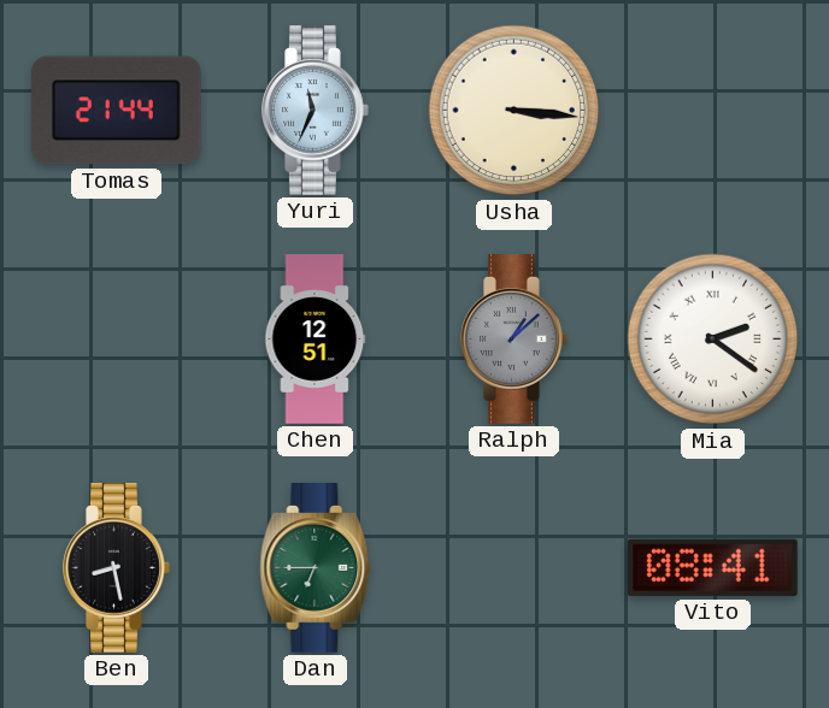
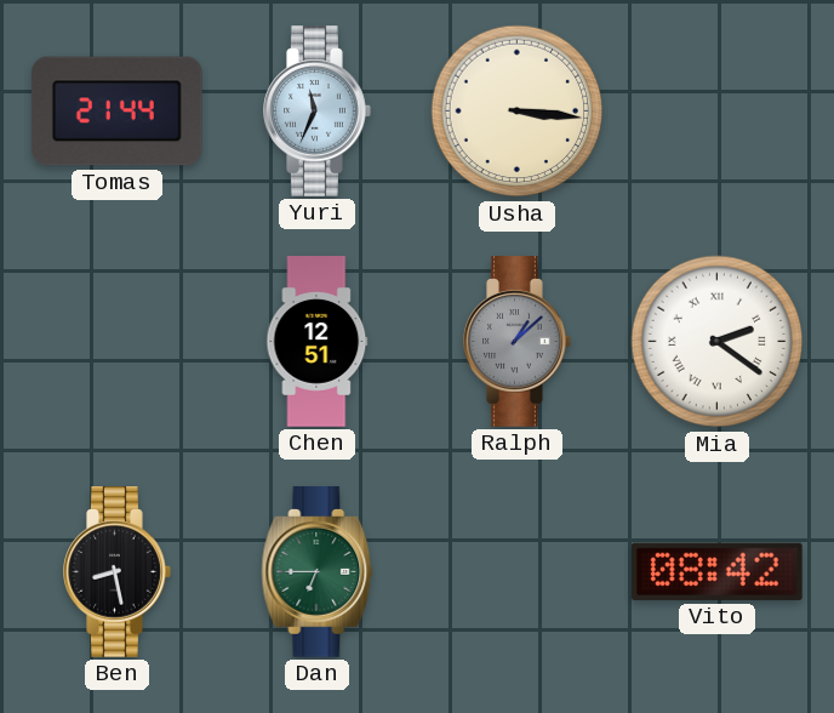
Vito: 08:41 -> 08:42
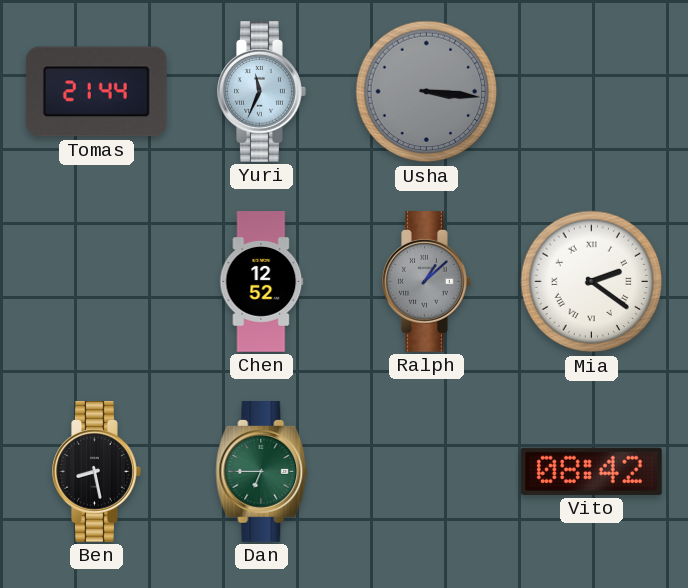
Usha dial: cream -> grey
Chen: 12:51 -> 12:52
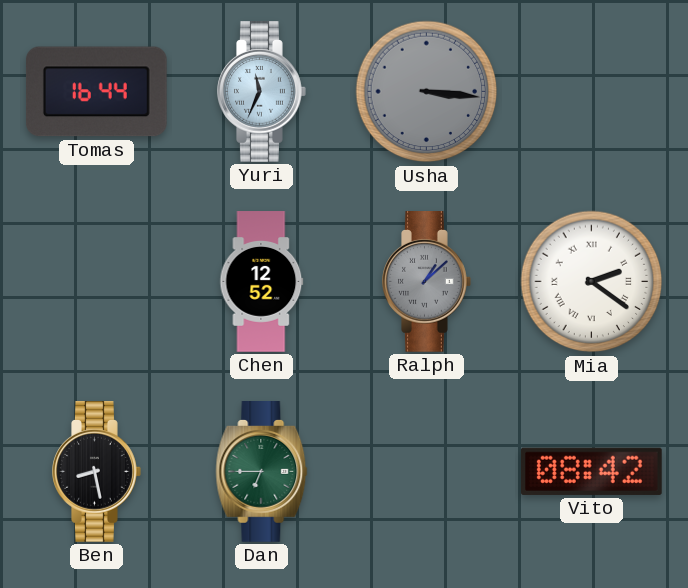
Tomas: 21:44 -> 16:44
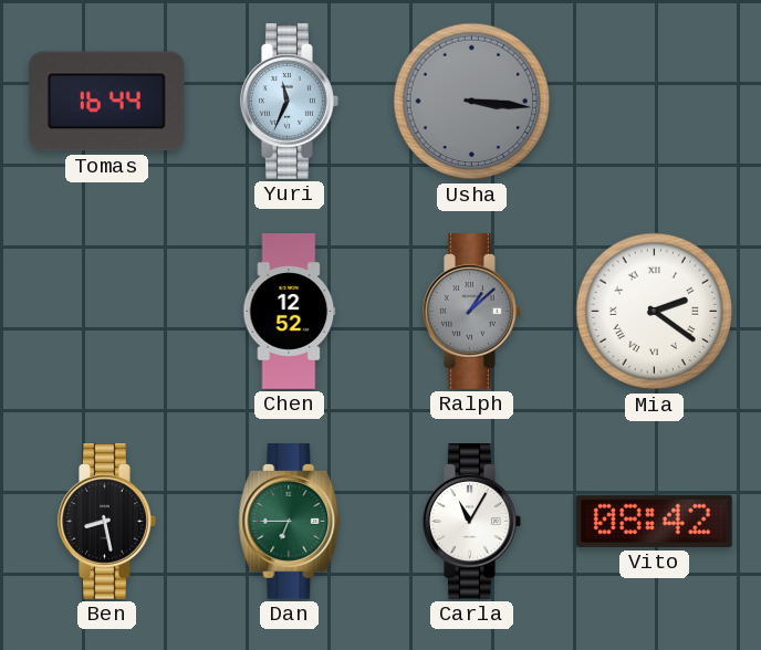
Carla: none -> 11:05
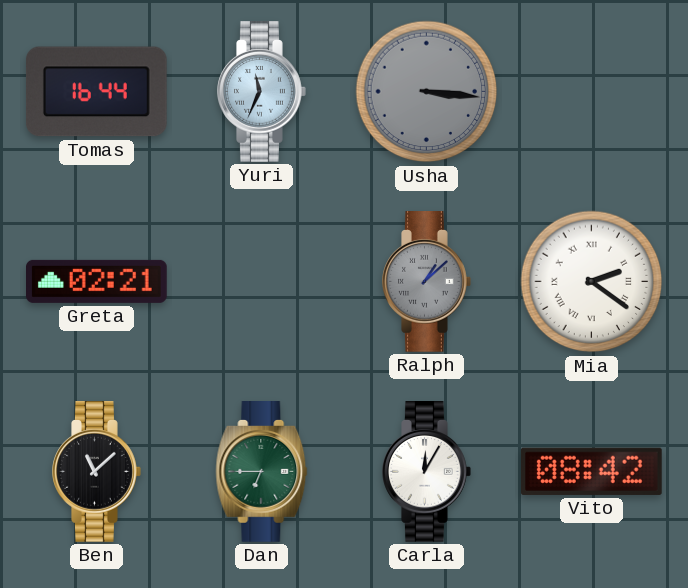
Greta: none -> 02:21
Chen: 12:52 -> none
Ben: 8:28 -> 11:08
Carla: 11:05 -> 12:05
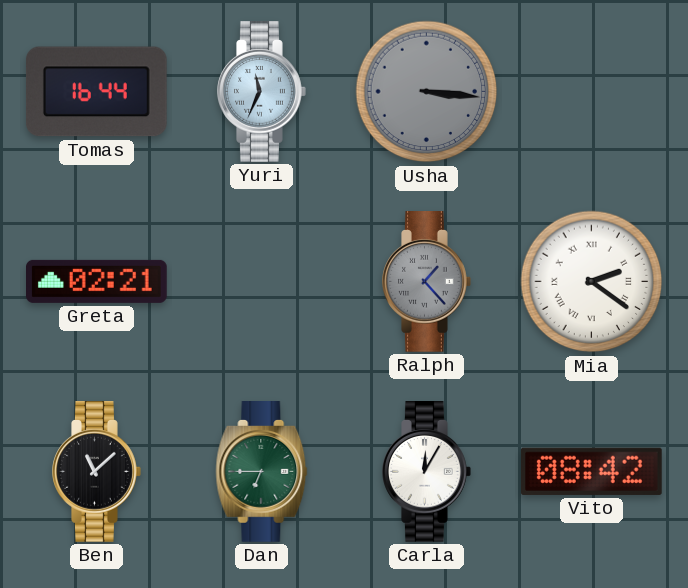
Ralph: 1:08 -> 1:23
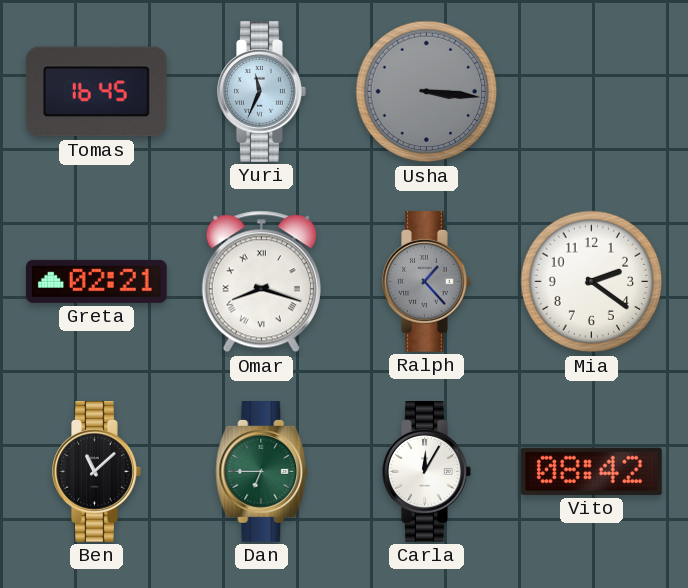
Tomas: 16:44 -> 16:45
Omar: none -> 8:18
Mia numerals: Roman -> Arabic
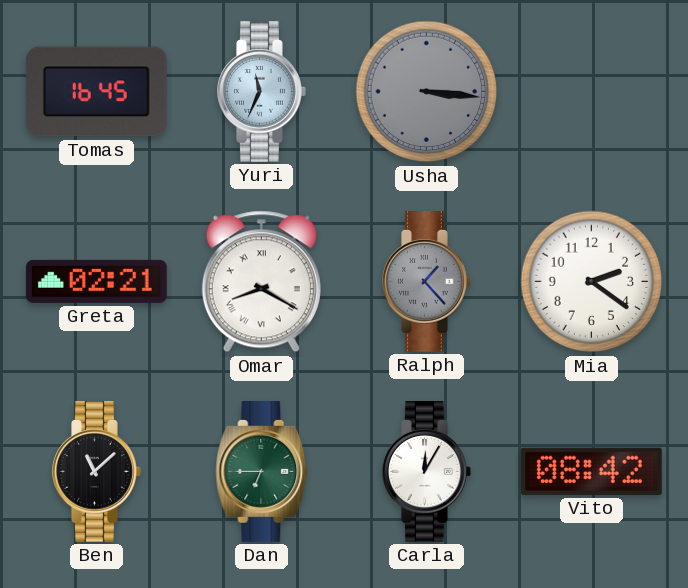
Omar: 8:18 -> 8:20
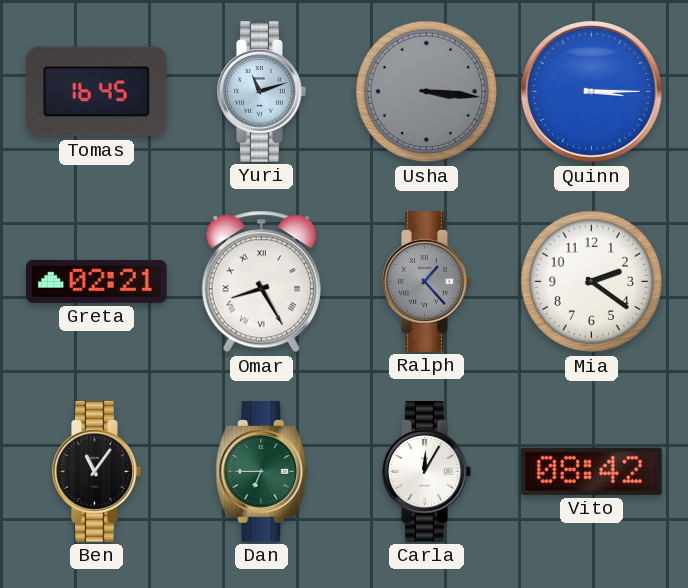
Yuri: 11:34 -> 11:12
Quinn: none -> 3:15
Omar: 8:20 -> 8:25
Ben: 11:08 -> 11:06
